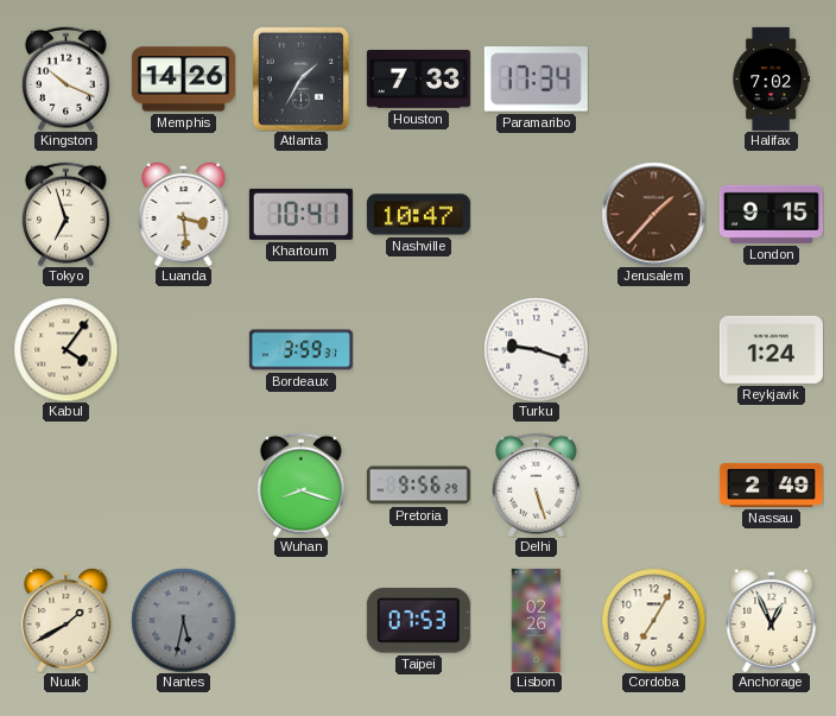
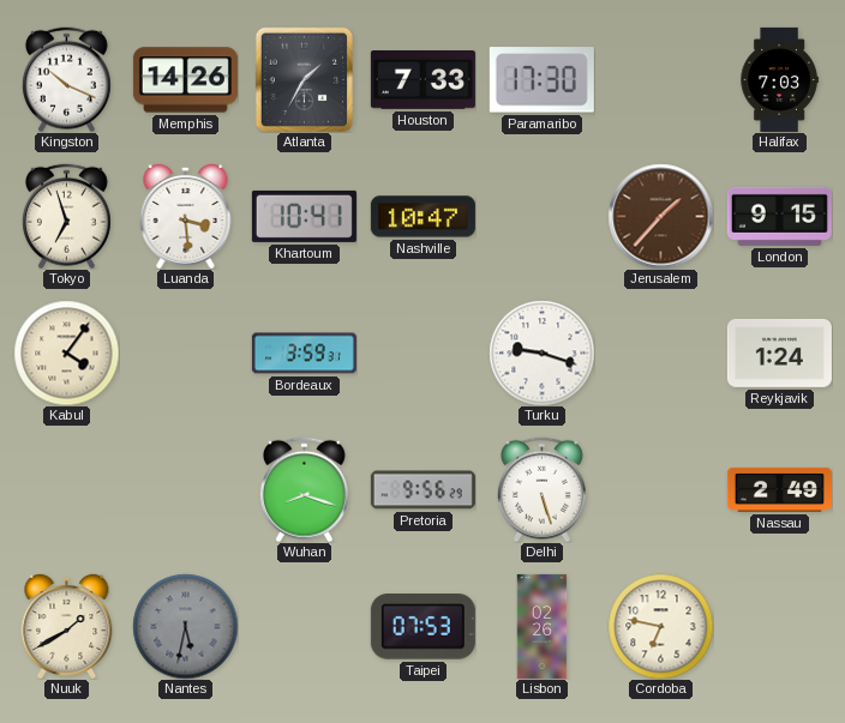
Paramaribo: 17:34 -> 17:30
Halifax: 7:02 -> 7:03
Cordoba: 7:05 -> 6:47
Anchorage: 12:56 -> none
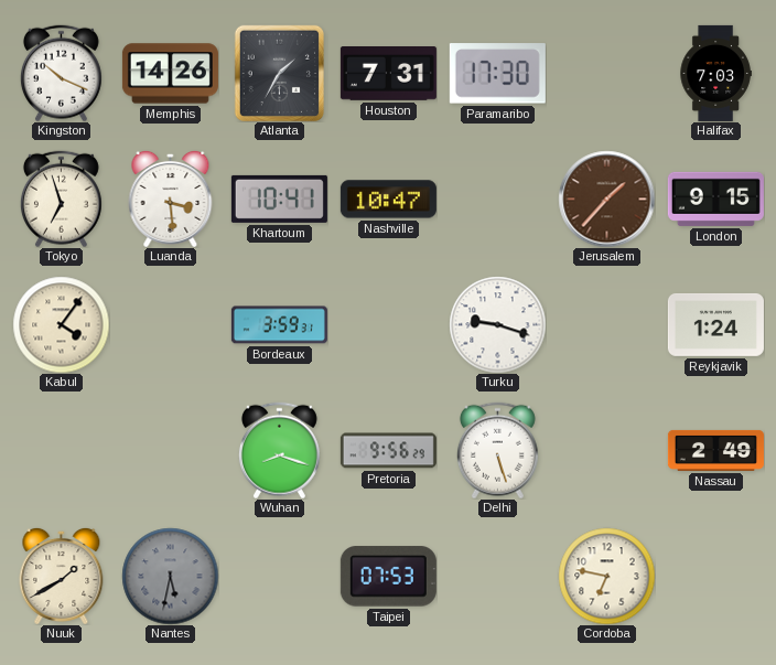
Houston: 7:33 -> 7:31
Lisbon: 02:26 -> none
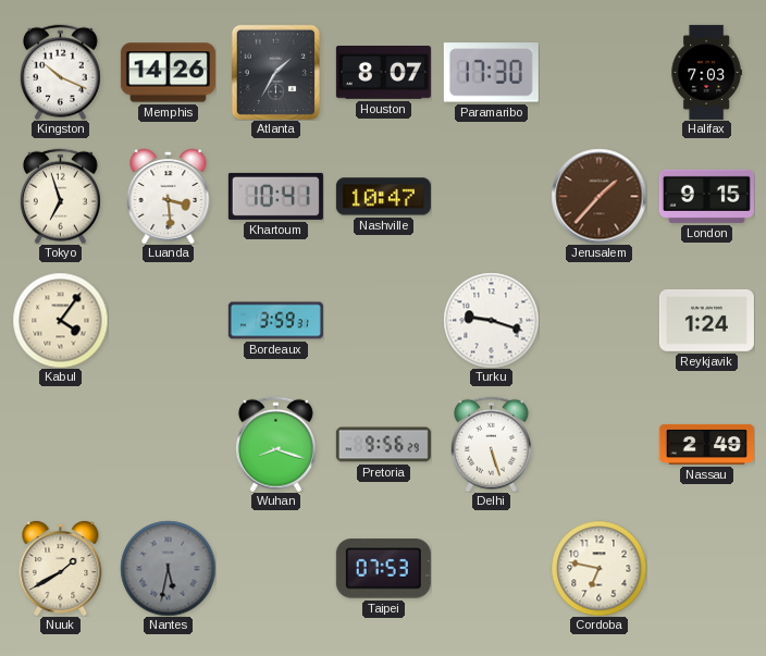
Houston: 7:31 -> 8:07
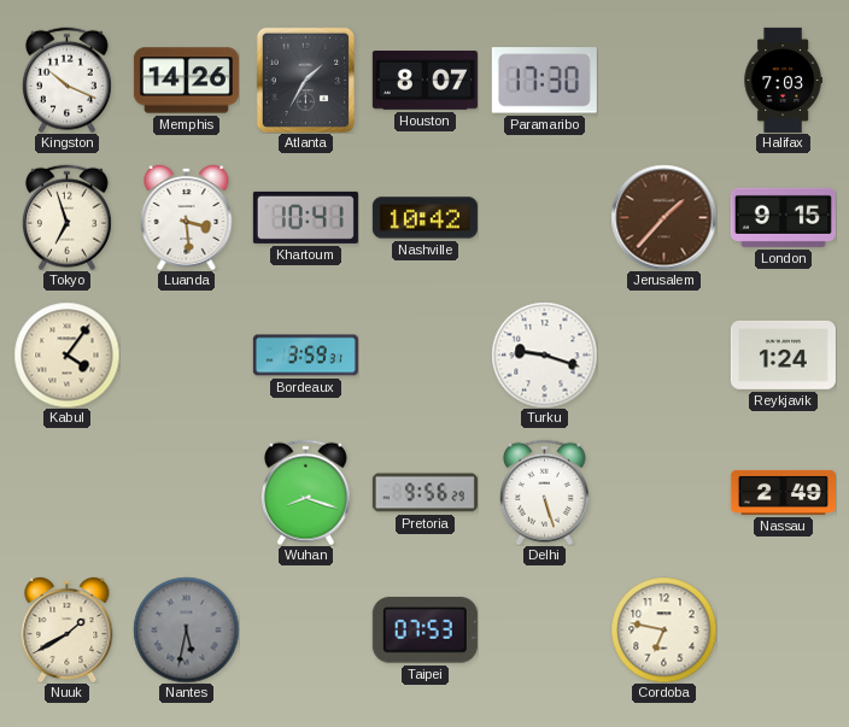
Nashville: 10:47 -> 10:42
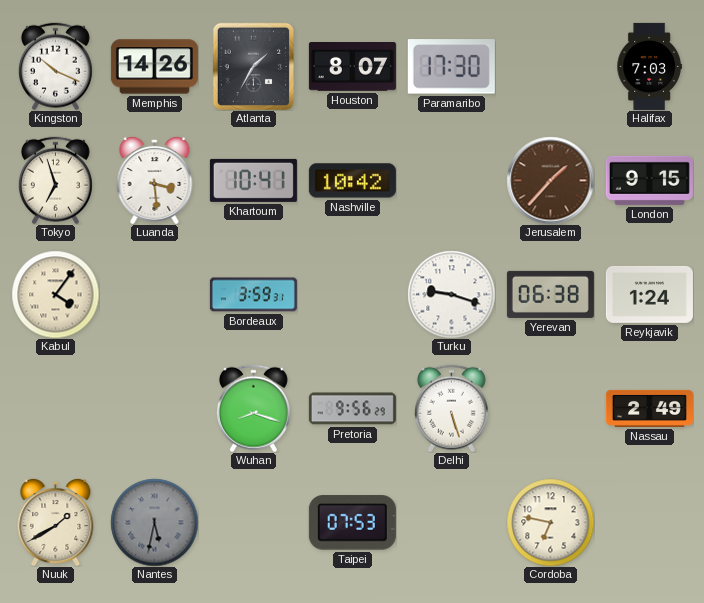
Yerevan: none -> 06:38
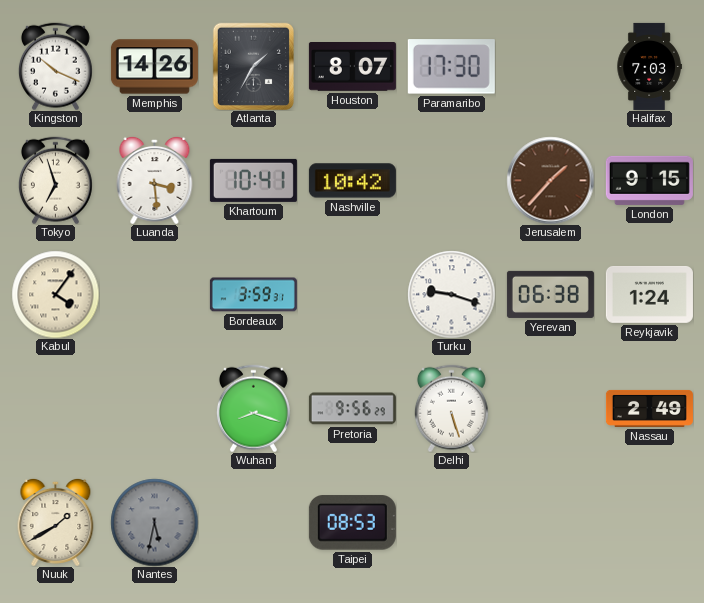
Taipei: 07:53 -> 08:53
Cordoba: 6:47 -> none
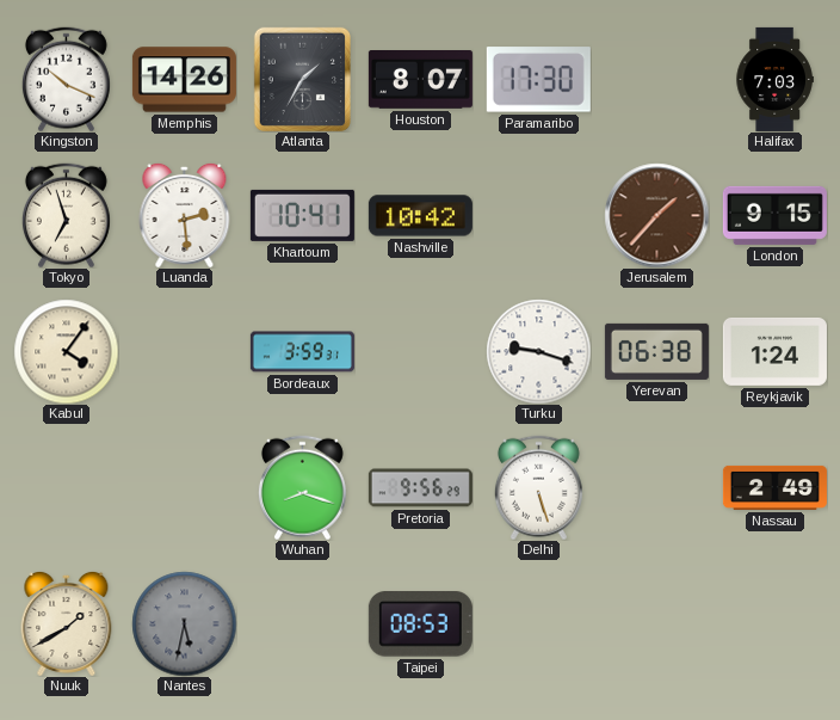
Luanda: 3:29 -> 2:29
